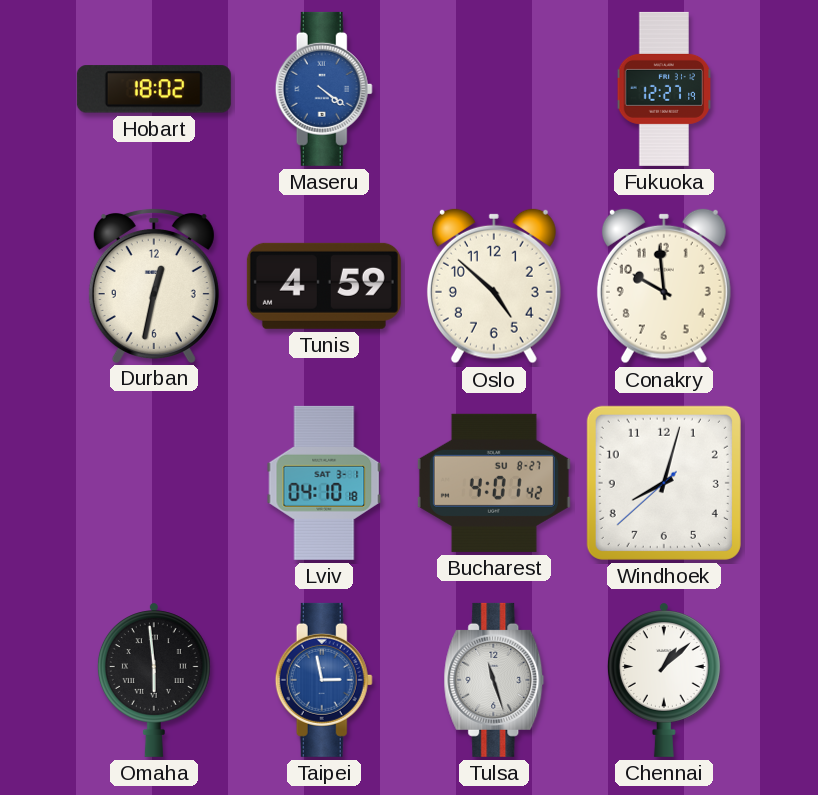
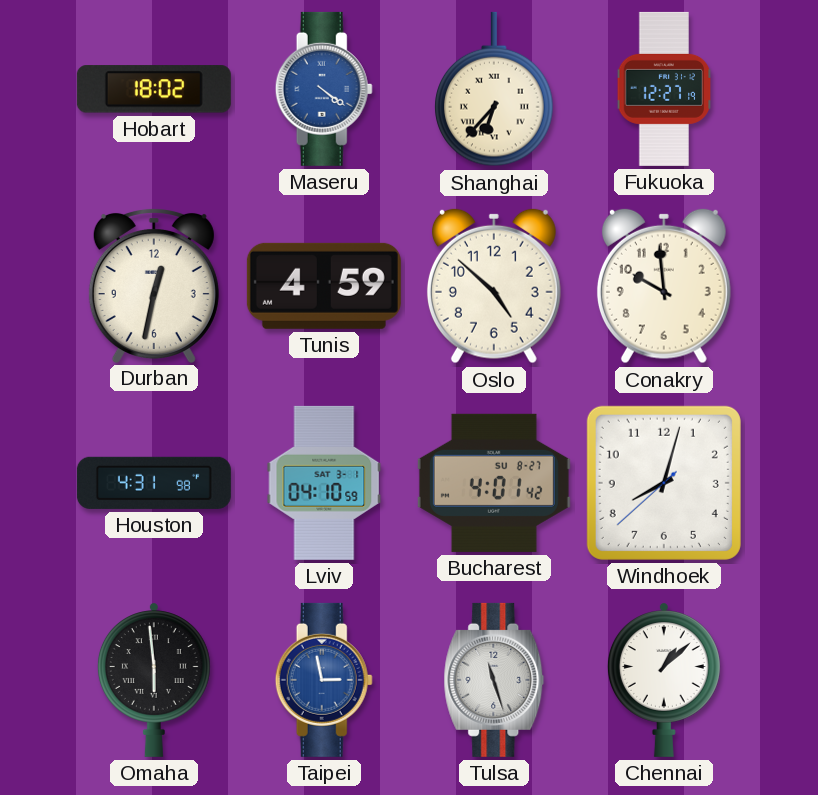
Shanghai: none -> 6:37
Houston: none -> 4:31
Lviv: 04:10:18 -> 04:10:59
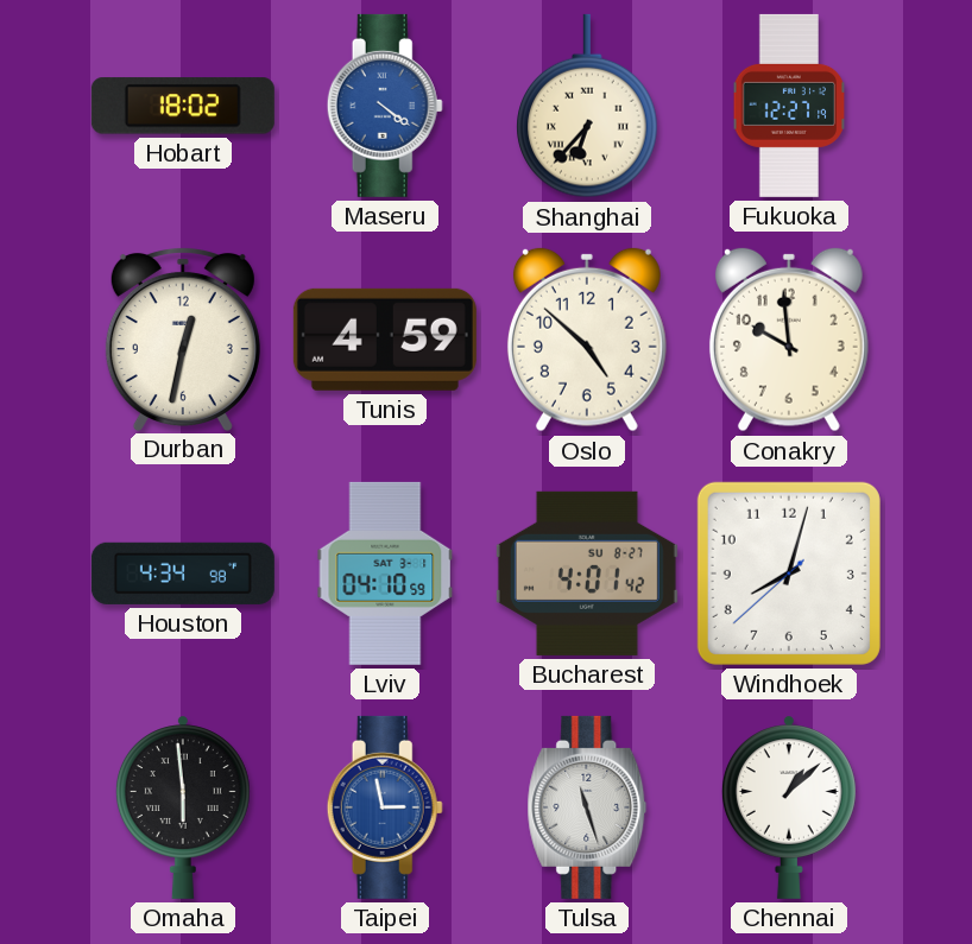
Houston: 4:31 -> 4:34
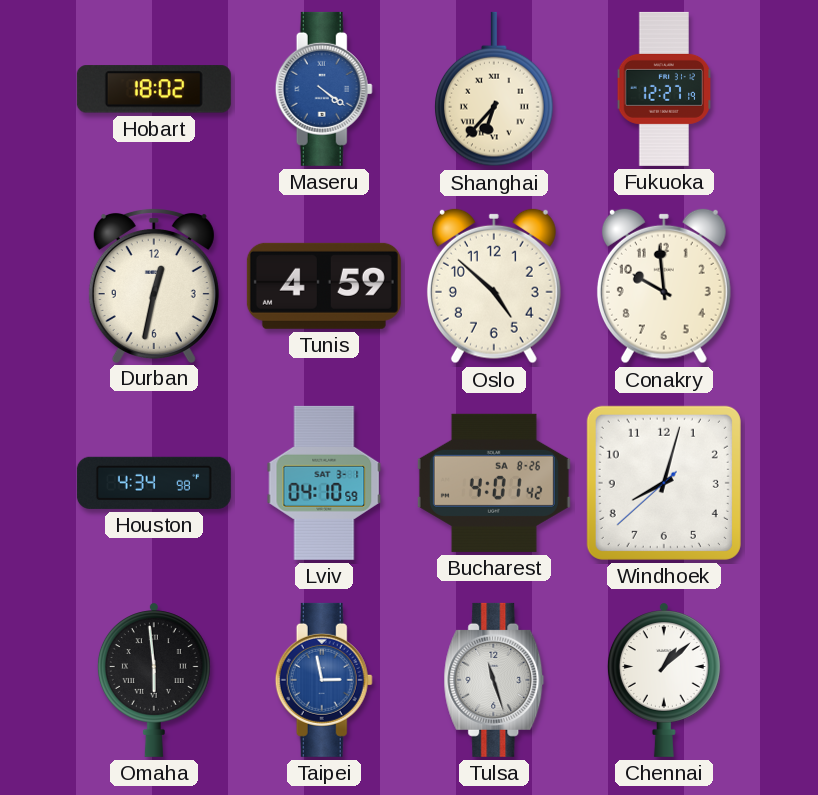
Bucharest date: SU 8-27 -> SA 8-26
